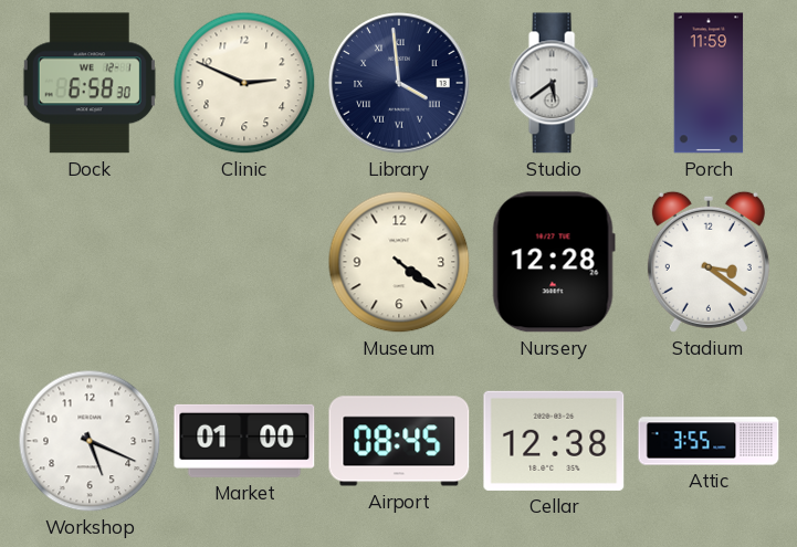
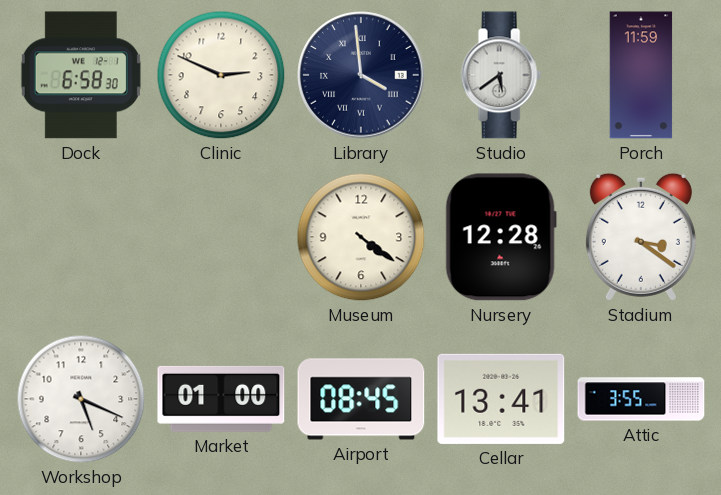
Cellar: 12:38 -> 13:41
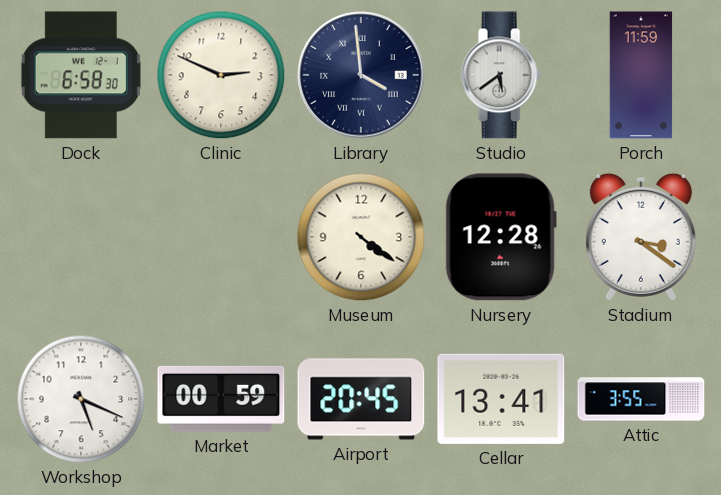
Market: 01:00 -> 00:59
Airport: 08:45 -> 20:45
